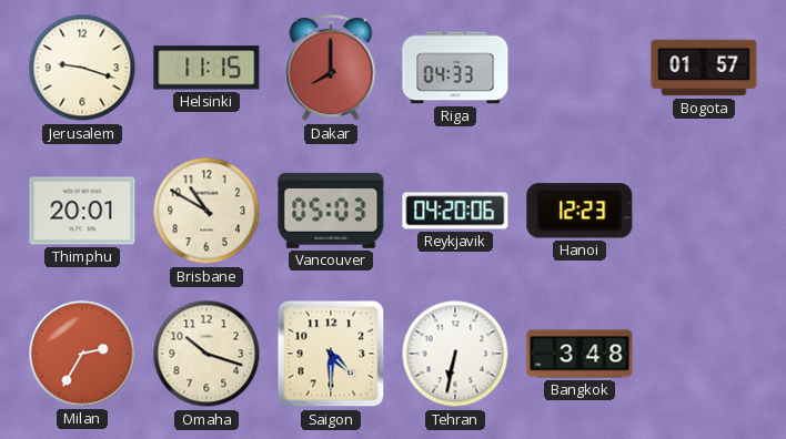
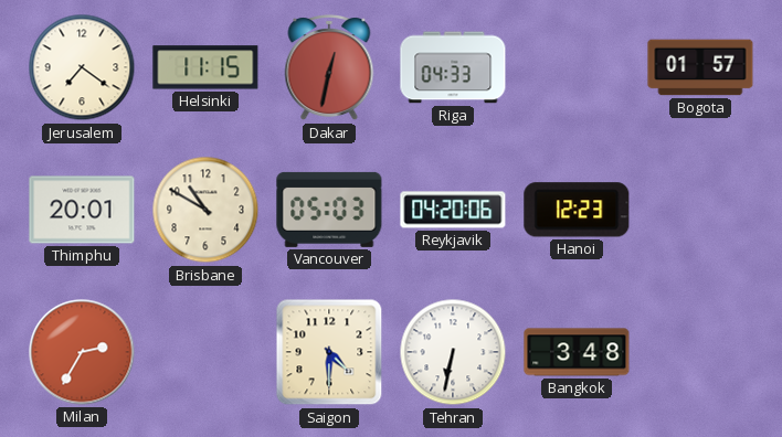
Jerusalem: 9:18 -> 7:21
Dakar: 8:00 -> 12:32
Omaha: 10:18 -> none
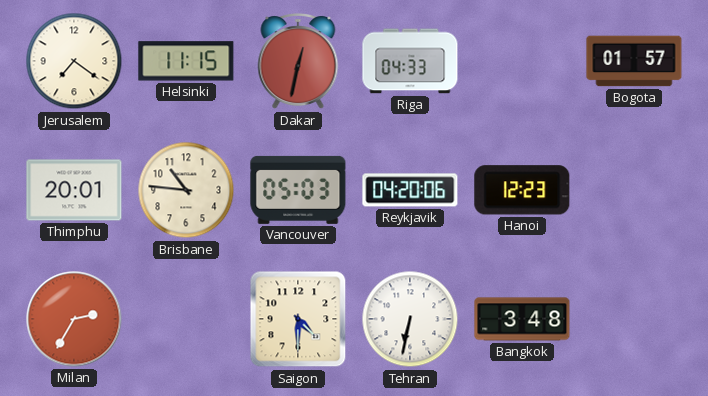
Brisbane: 10:50 -> 10:46
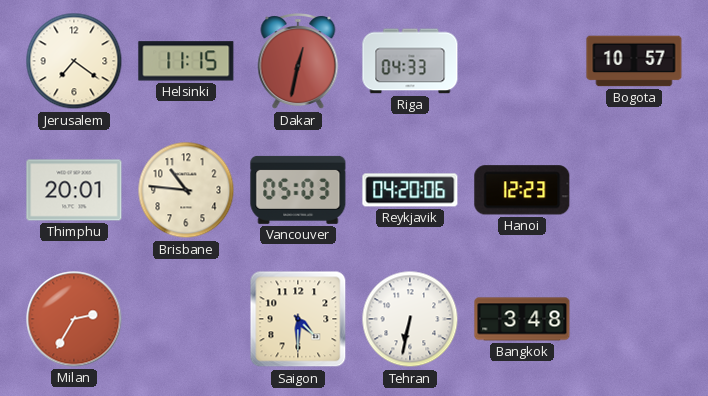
Bogota: 01:57 -> 10:57
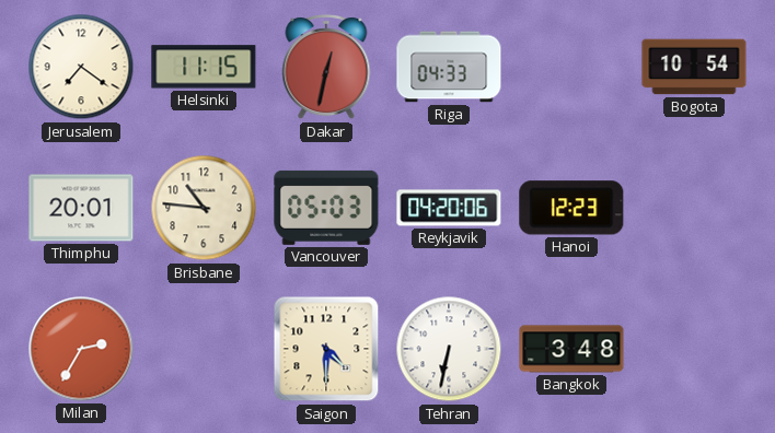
Bogota: 10:57 -> 10:54
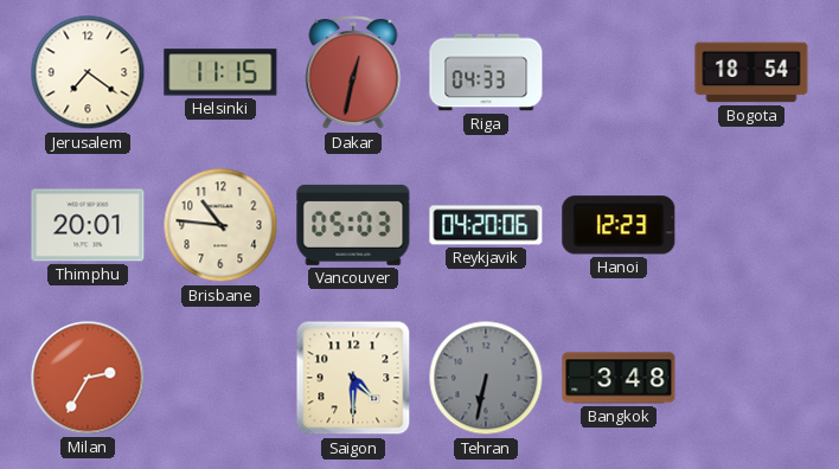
Bogota: 10:54 -> 18:54
Tehran dial: white -> grey
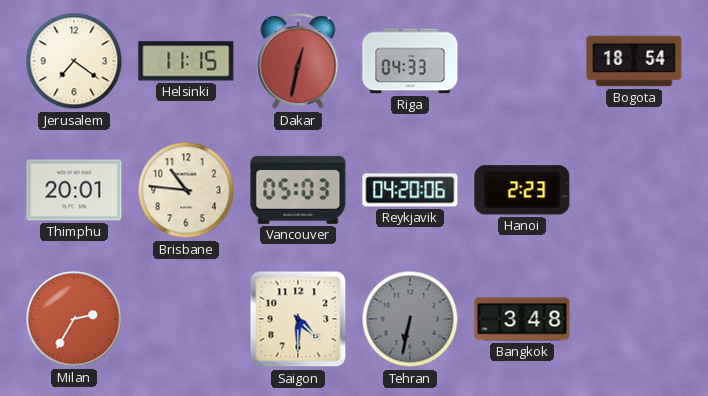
Hanoi: 12:23 -> 2:23
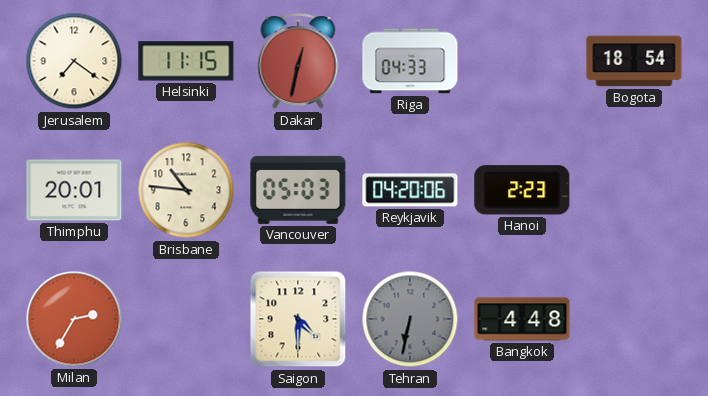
Bangkok: 3:48 -> 4:48
